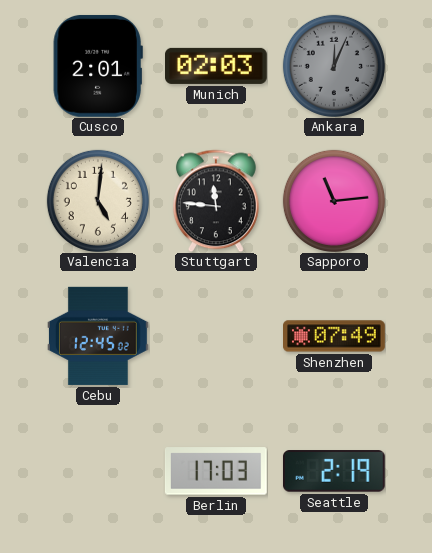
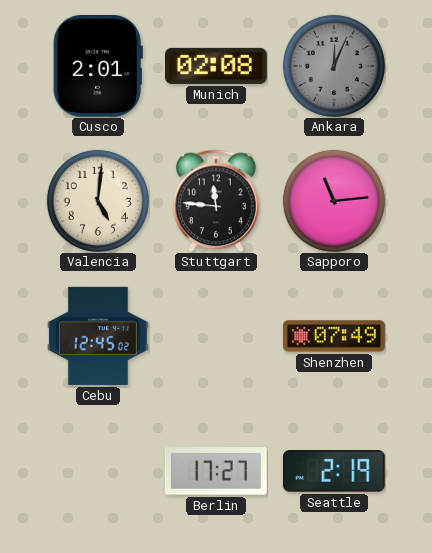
Munich: 02:03 -> 02:08
Berlin: 17:03 -> 17:27
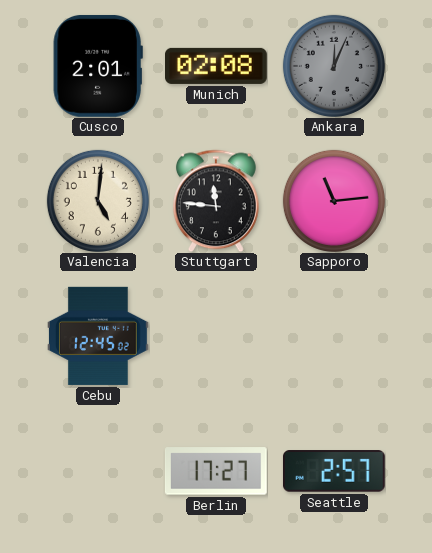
Shenzhen: 07:49 -> none
Seattle: 2:19 -> 2:57
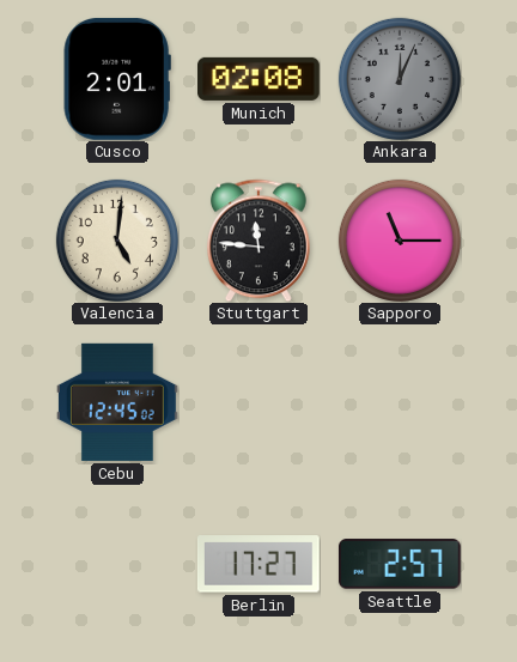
Sapporo: 11:14 -> 11:15
